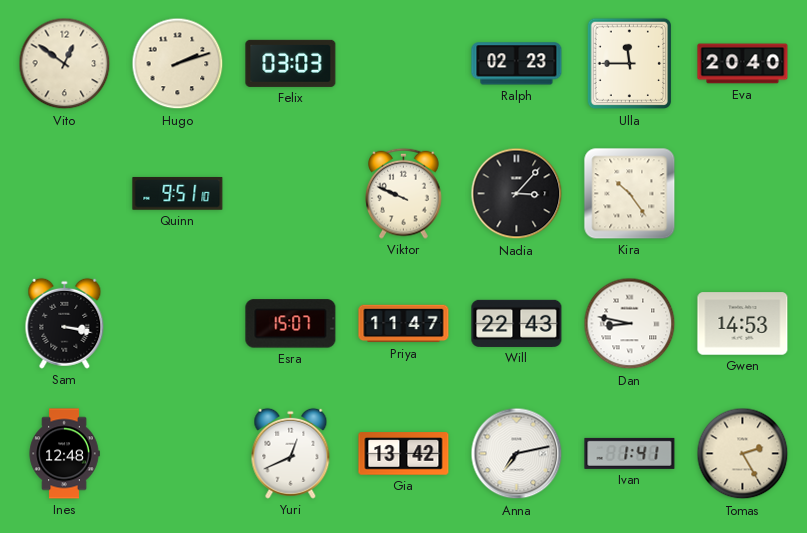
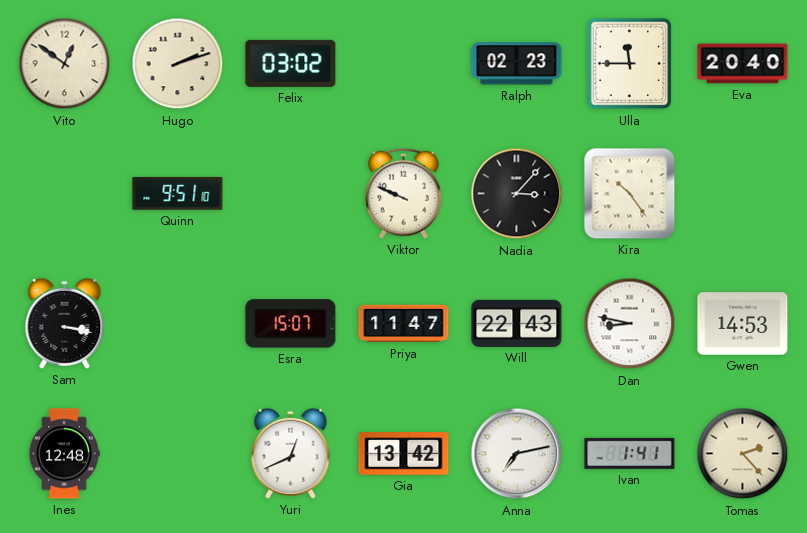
Felix: 03:03 -> 03:02
Tomas: 2:25 -> 2:23
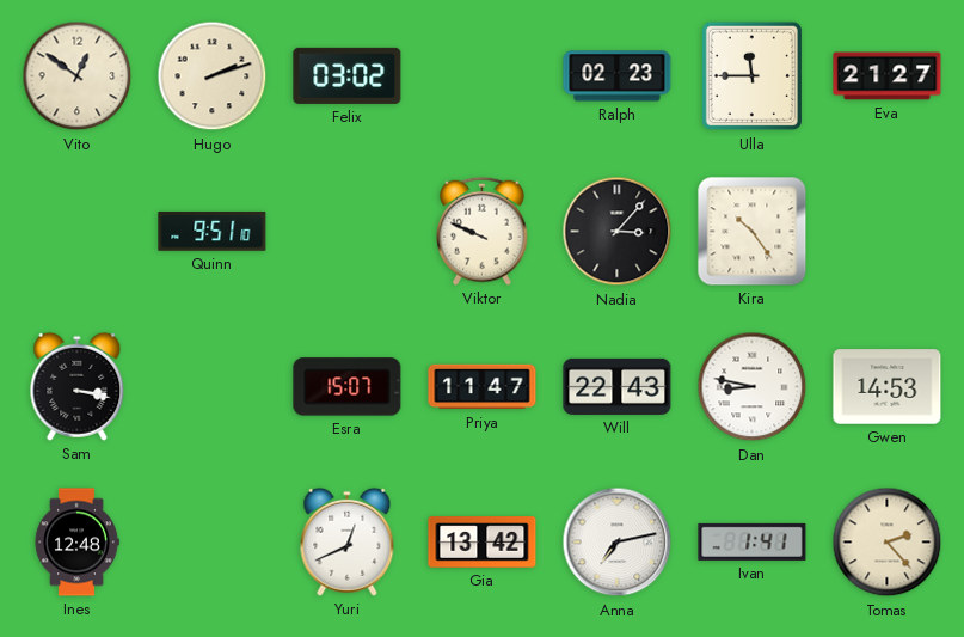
Eva: 20:40 -> 21:27
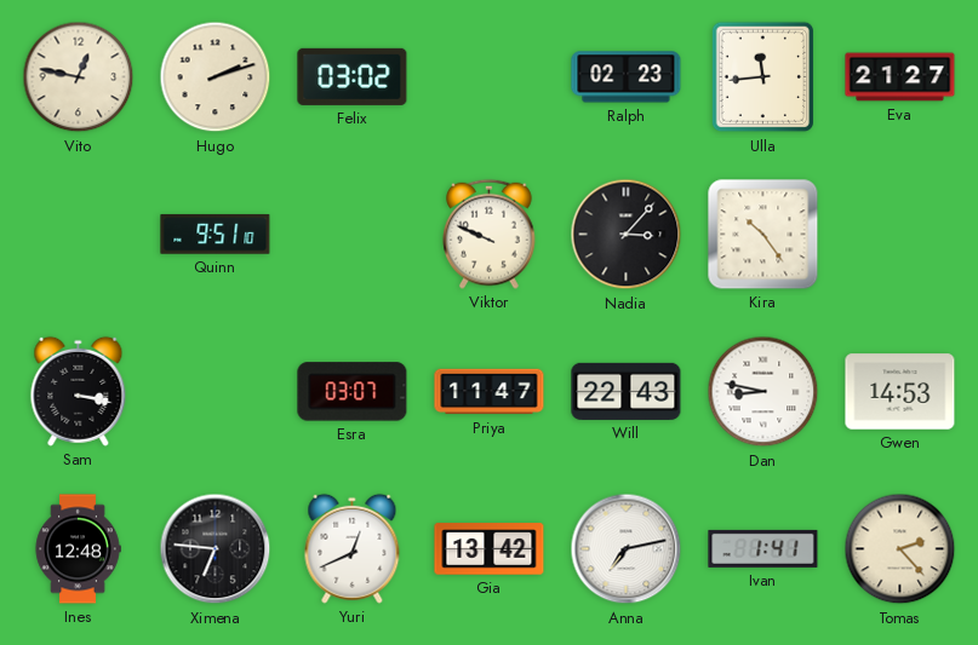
Vito: 12:51 -> 12:47
Ulla: 11:45 -> 11:44
Esra: 15:07 -> 03:07
Ximena: none -> 6:46
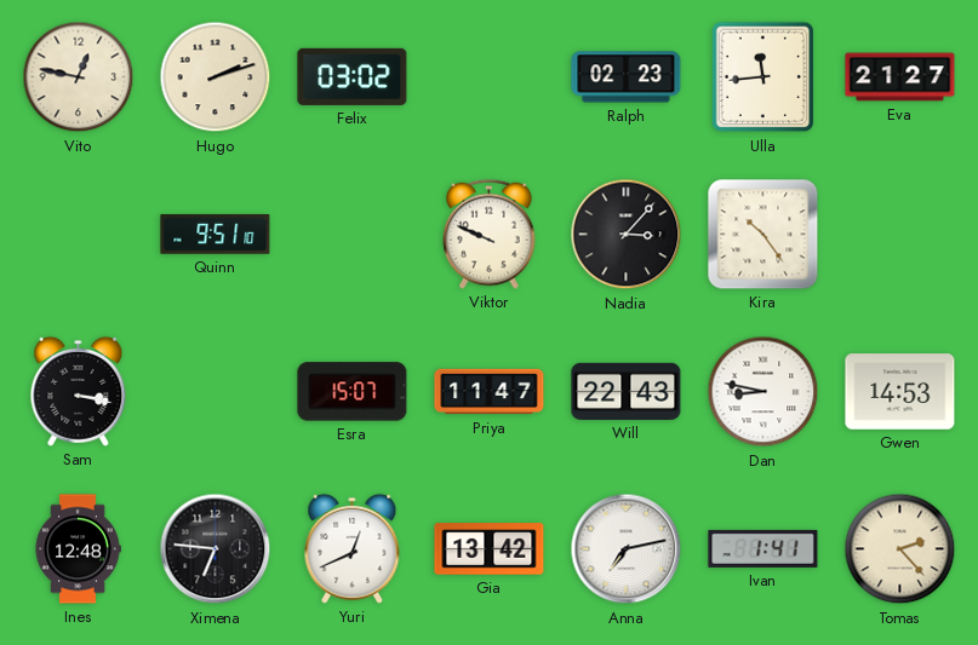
Esra: 03:07 -> 15:07
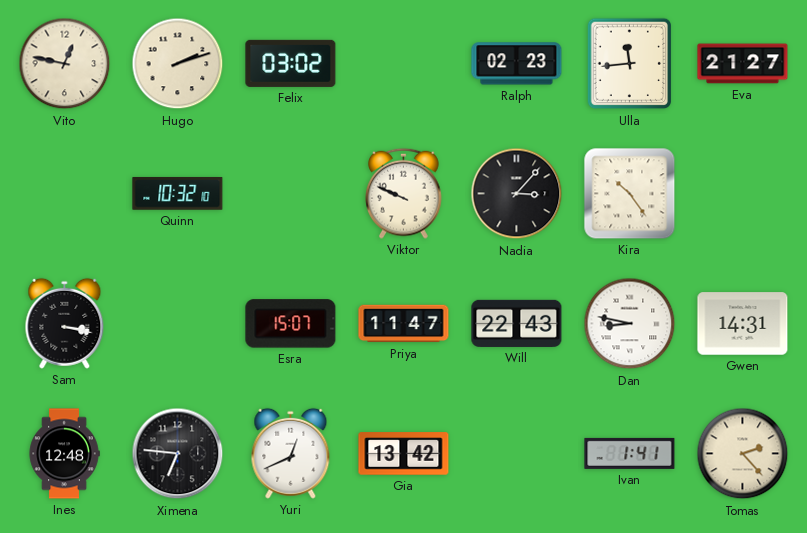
Quinn: 9:51 -> 10:32
Gwen: 14:53 -> 14:31
Anna: 7:13 -> none
